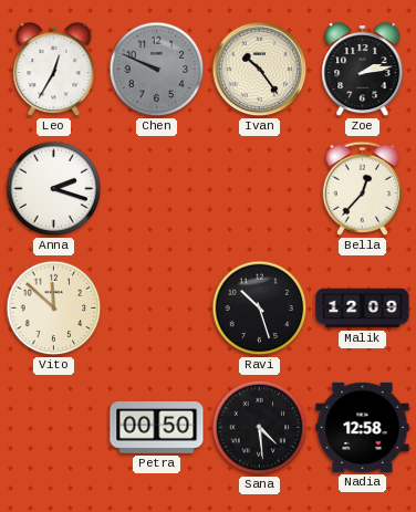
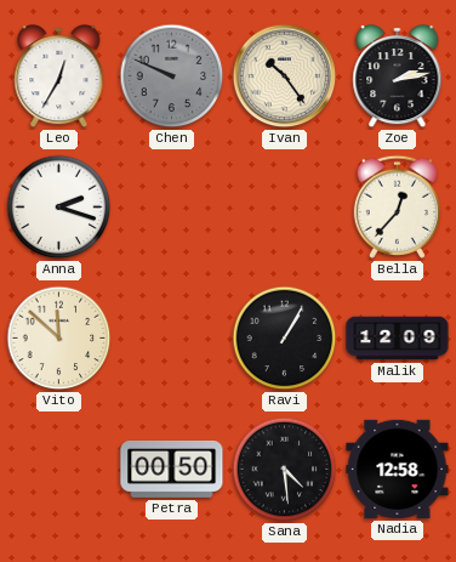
Ravi: 10:27 -> 1:05
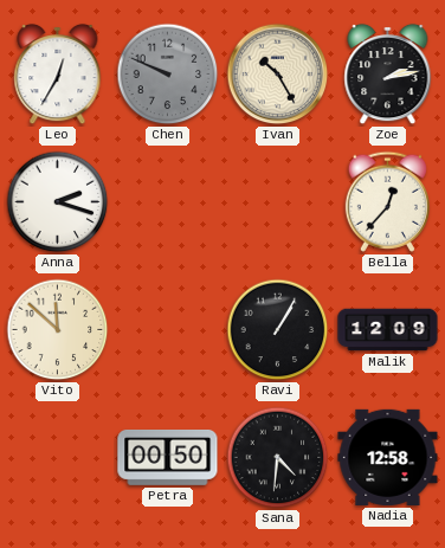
Ivan: 10:24 -> 10:25
Sana: 4:29 -> 4:31
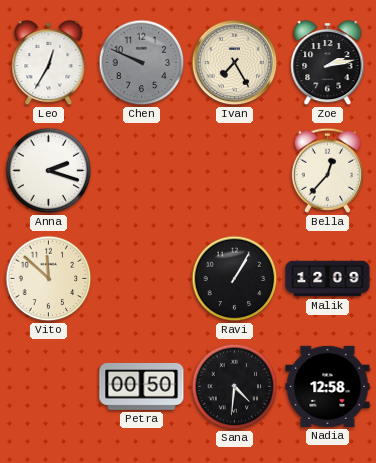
Ivan: 10:25 -> 7:25
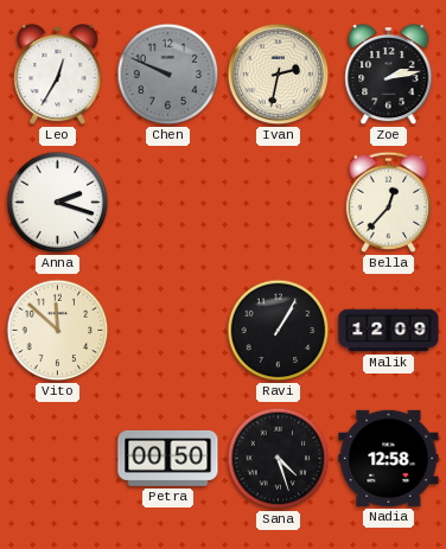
Ivan: 7:25 -> 2:32
Sana: 4:31 -> 4:27
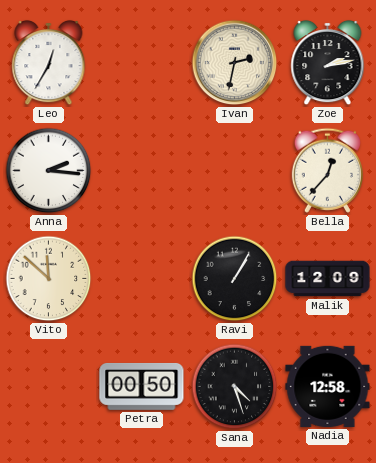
Chen: 9:49 -> none
Anna: 2:18 -> 2:16
